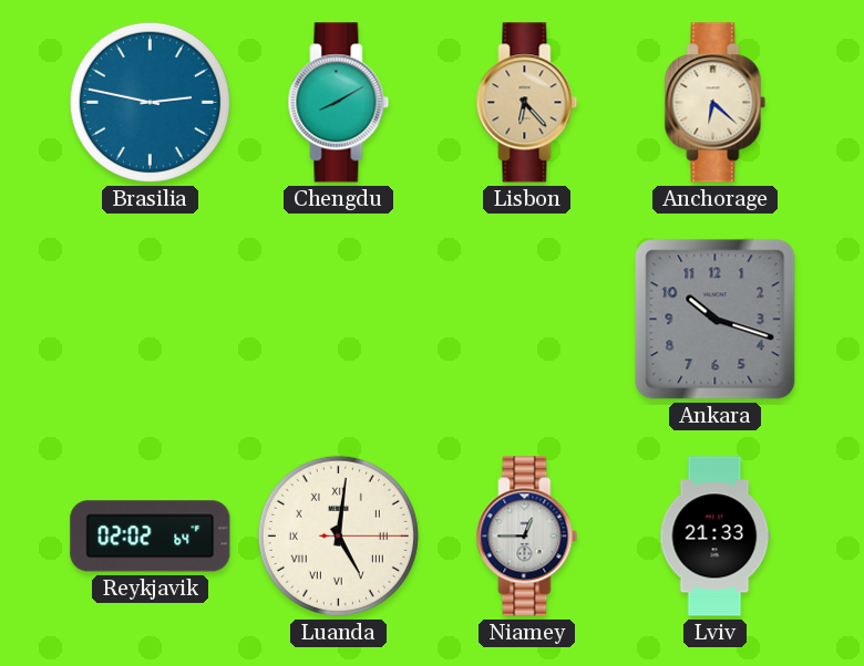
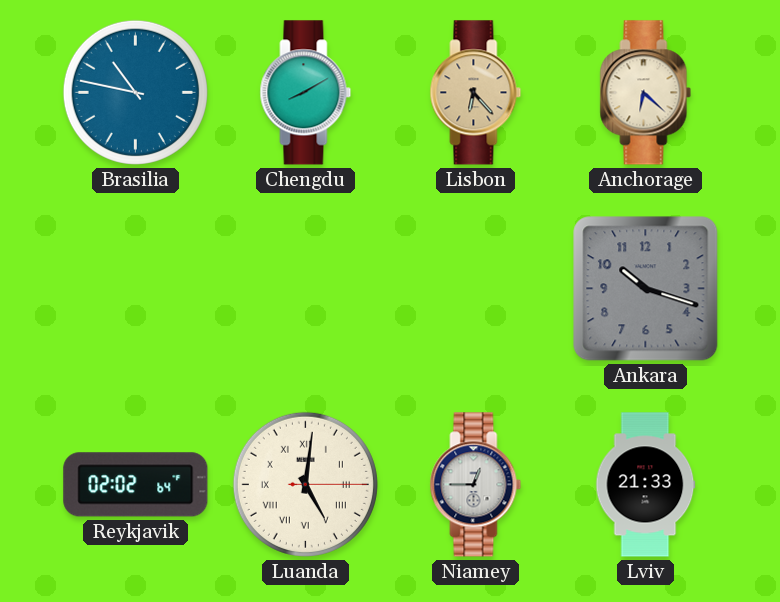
Brasilia: 2:47 -> 10:47
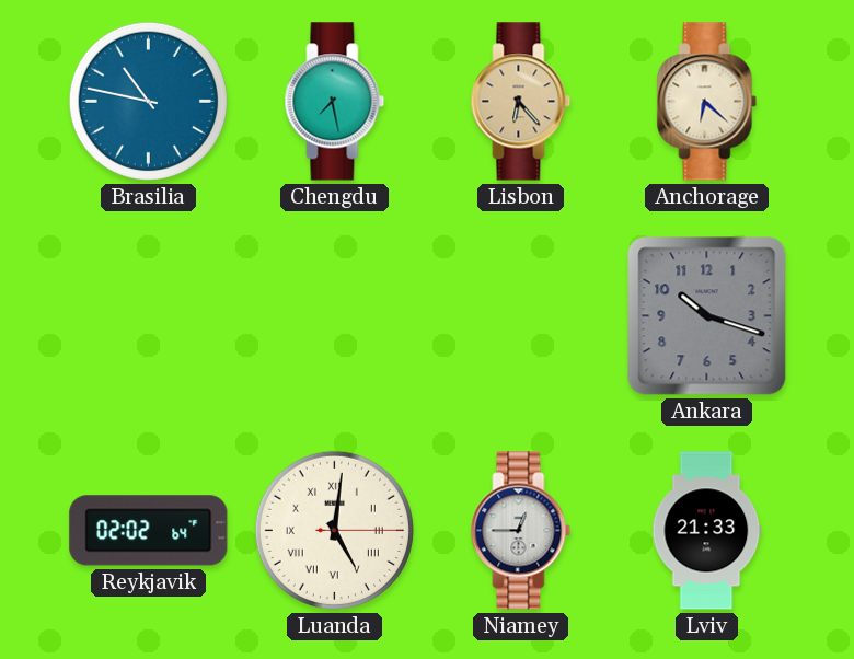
Chengdu: 8:10 -> 7:28
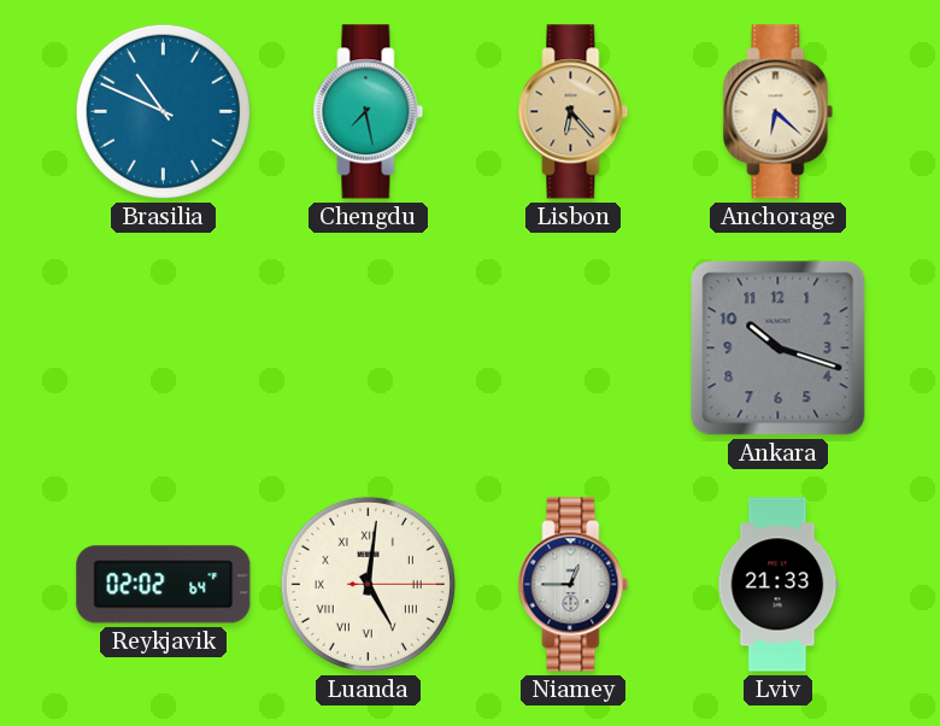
Brasilia: 10:47 -> 10:49
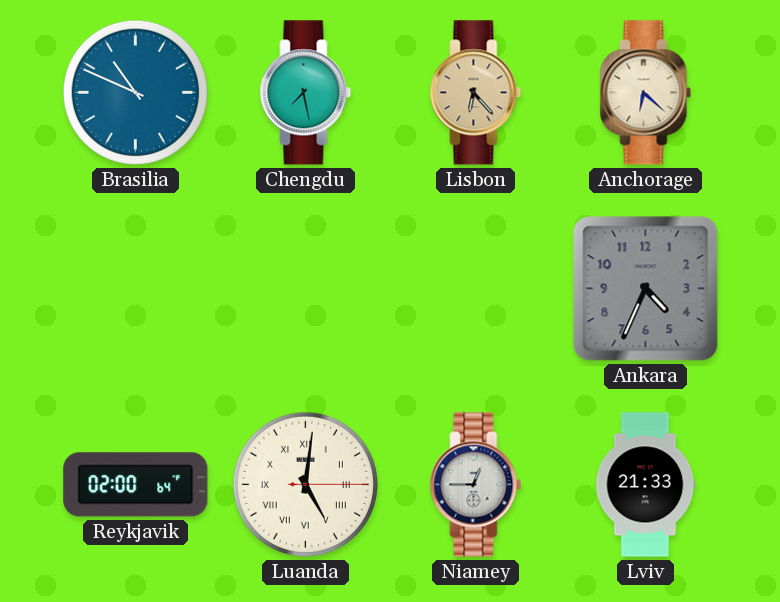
Ankara: 10:18 -> 4:34
Reykjavik: 02:02 -> 02:00
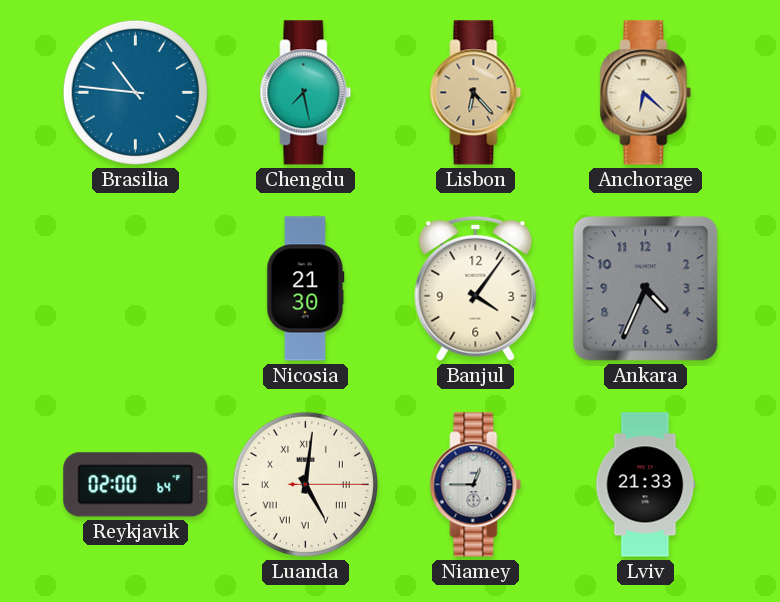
Brasilia: 10:49 -> 10:46
Nicosia: none -> 21:30
Banjul: none -> 4:06
